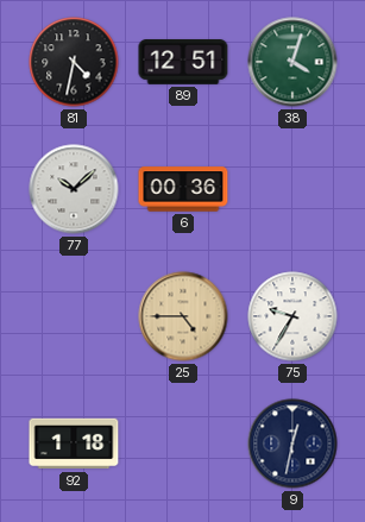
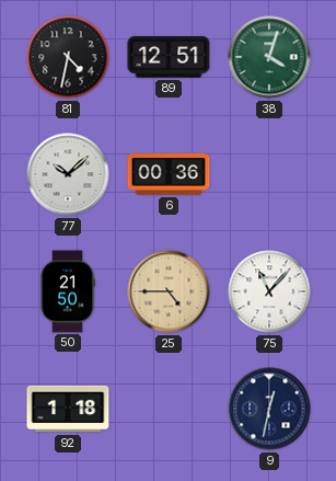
50: none -> 21:50
75: 9:35 -> 11:07
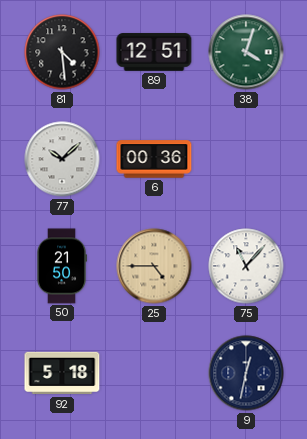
81: 4:32 -> 4:29
92: 1:18 -> 5:18
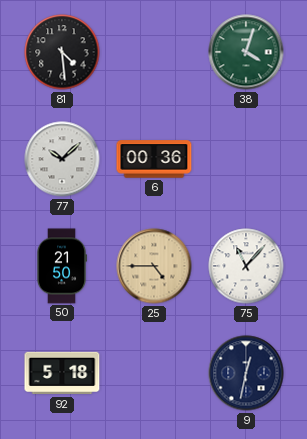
89: 12:51 -> none
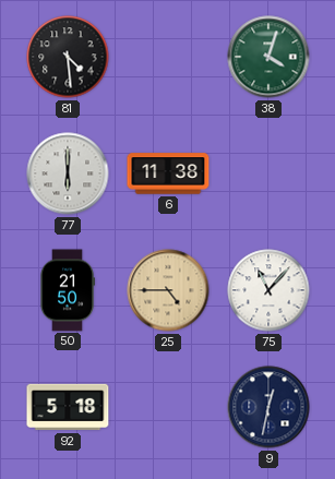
77: 10:08 -> 6:00
6: 00:36 -> 11:38
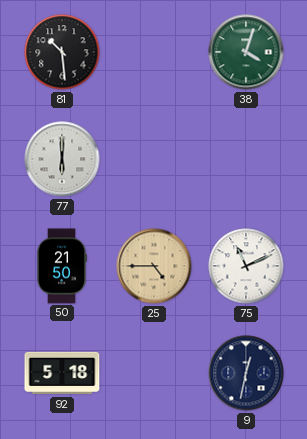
81: 4:29 -> 10:29
6: 11:38 -> none
75: 11:07 -> 11:11
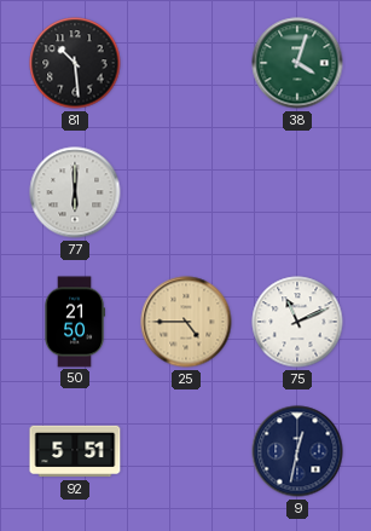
92: 5:18 -> 5:51
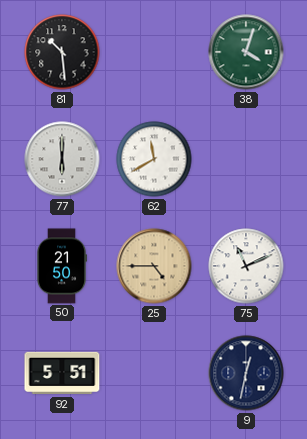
62: none -> 11:40
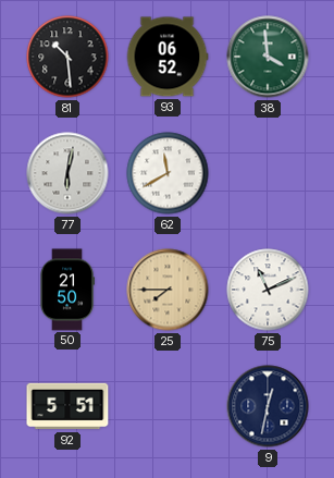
93: none -> 06:52
38: 4:03 -> 3:59
77: 6:00 -> 6:02
25: 4:45 -> 7:45
